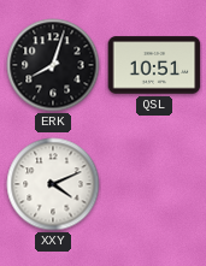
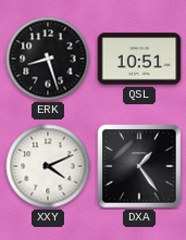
ERK: 8:03 -> 8:27
DXA: none -> 1:24
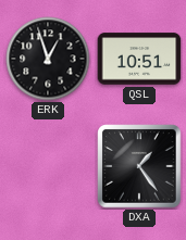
ERK: 8:27 -> 12:57
XXY: 4:11 -> none
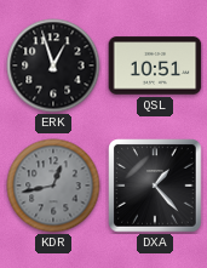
KDR: none -> 12:43
DXA: 1:24 -> 1:23
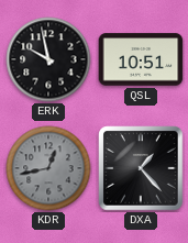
ERK: 12:57 -> 9:58
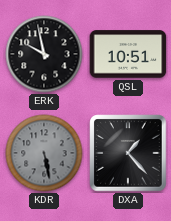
KDR: 12:43 -> 5:28
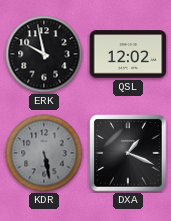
QSL: 10:51 -> 12:02
DXA: 1:23 -> 1:19
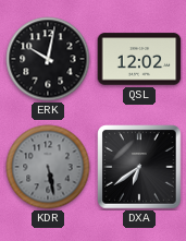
ERK: 9:58 -> 10:02
DXA: 1:19 -> 6:39
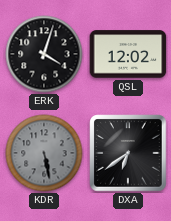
ERK: 10:02 -> 4:03
